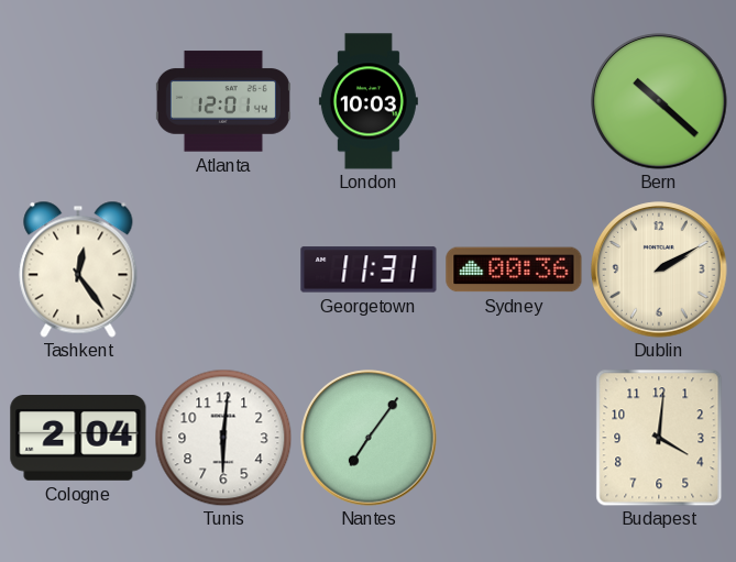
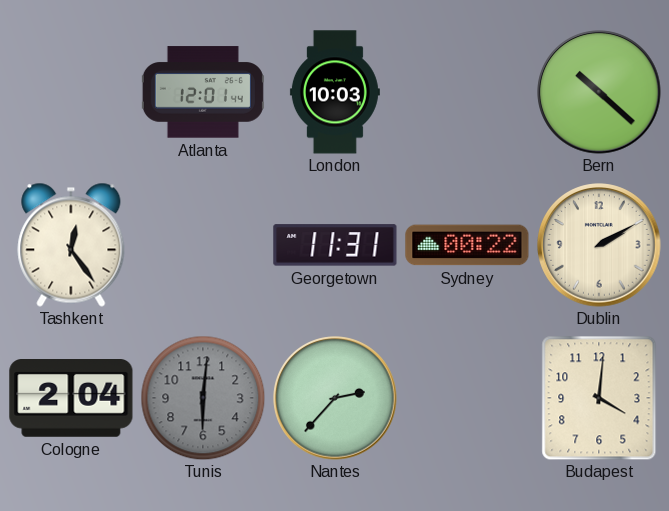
Sydney: 00:36 -> 00:22
Tunis dial: white -> grey
Nantes: 7:06 -> 2:37
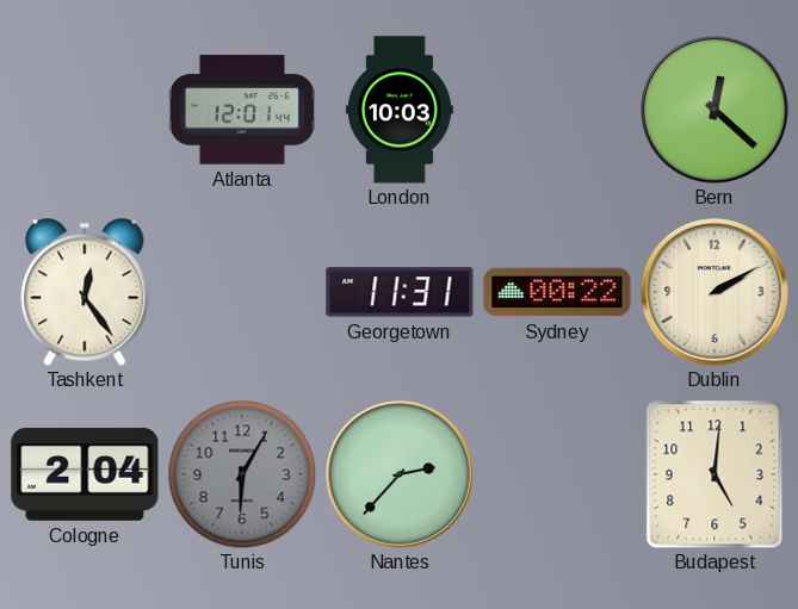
Bern: 10:22 -> 12:22
Tunis: 6:01 -> 6:05
Budapest: 4:01 -> 5:01
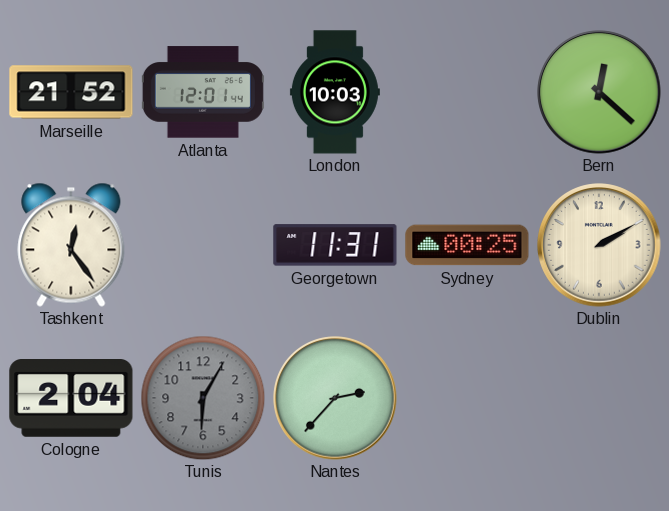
Marseille: none -> 21:52
Sydney: 00:22 -> 00:25
Budapest: 5:01 -> none
